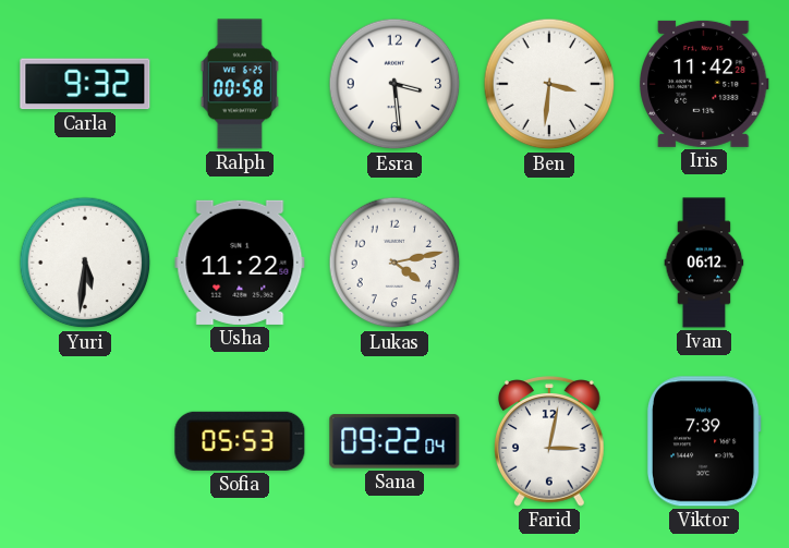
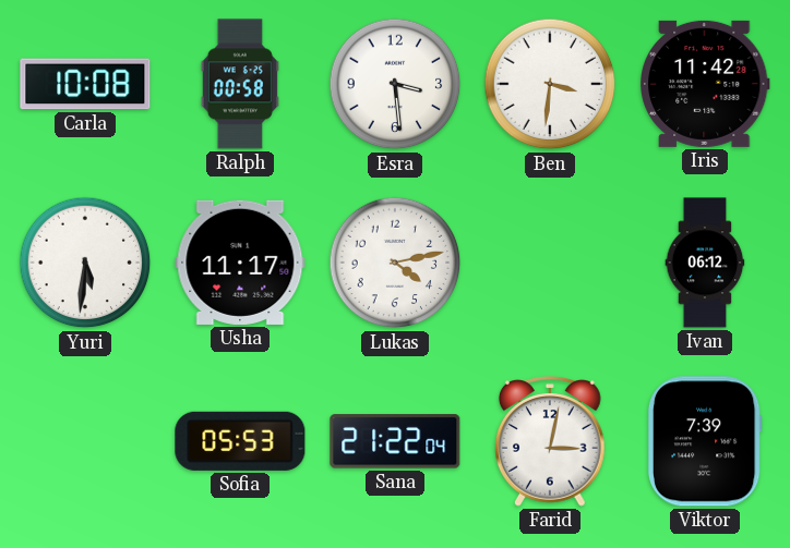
Carla: 9:32 -> 10:08
Usha: 11:22 -> 11:17
Sana: 09:22 -> 21:22
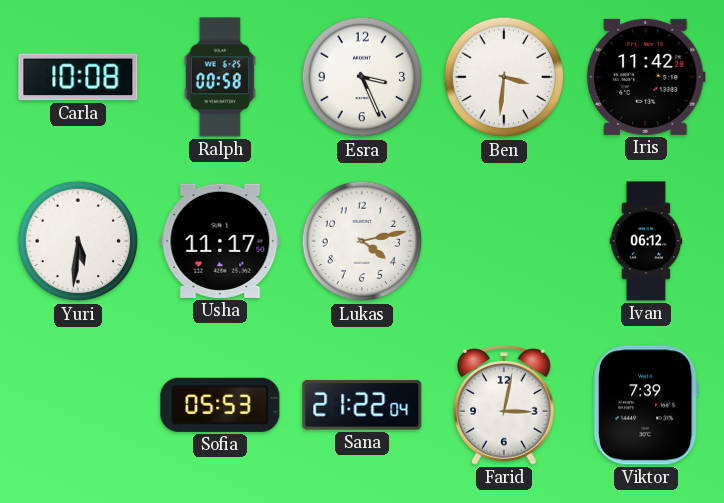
Esra: 3:29 -> 3:26
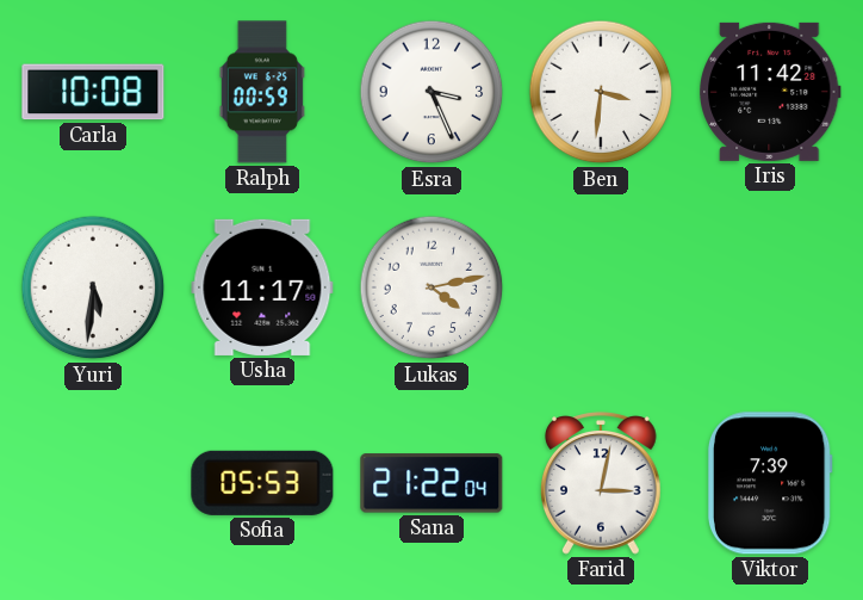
Ralph: 00:58 -> 00:59
Ivan: 06:12 -> none
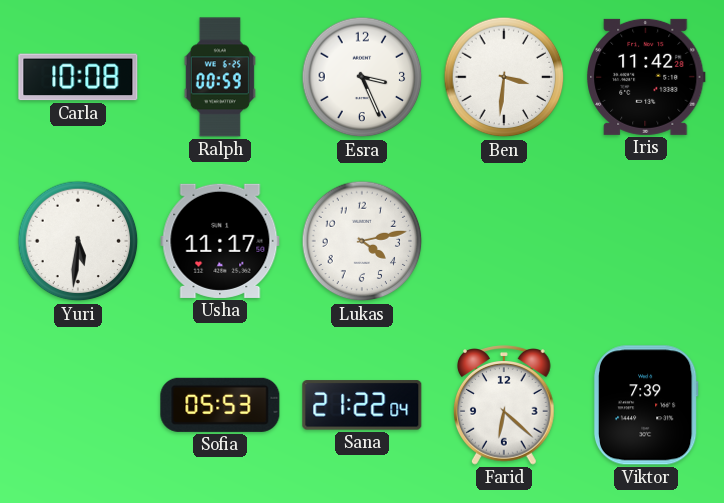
Farid: 3:02 -> 6:22
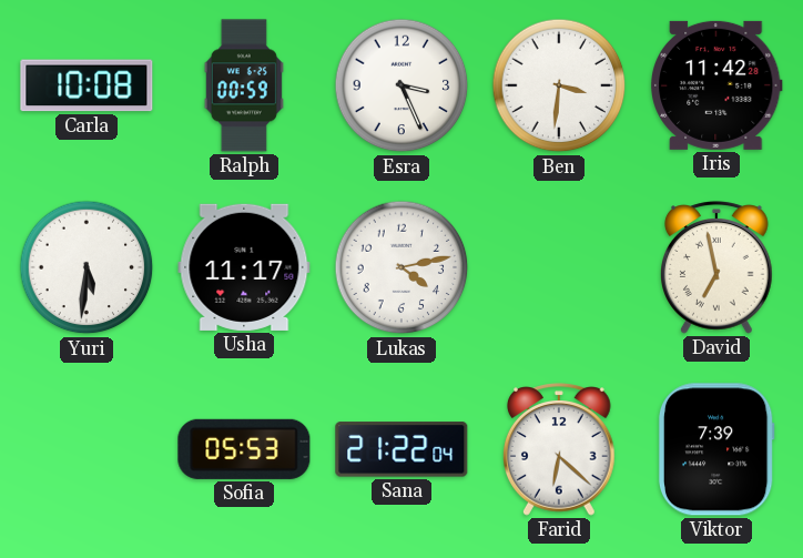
David: none -> 6:58
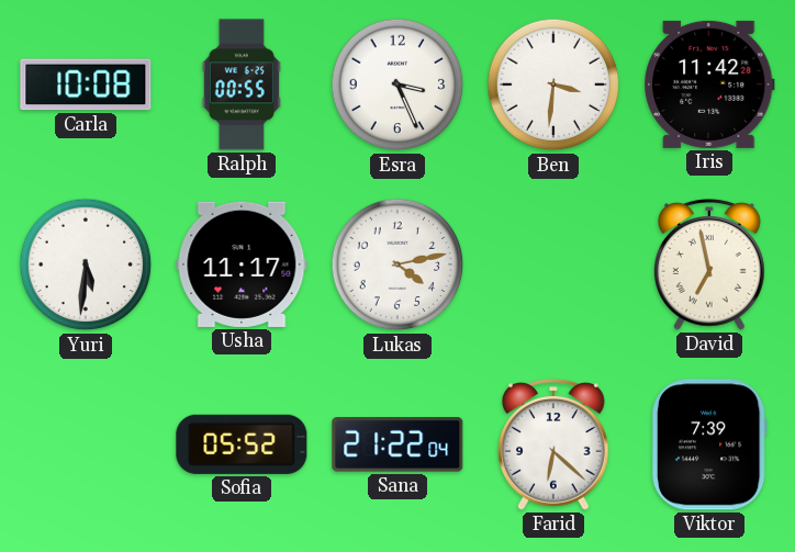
Ralph: 00:59 -> 00:55
Sofia: 05:53 -> 05:52
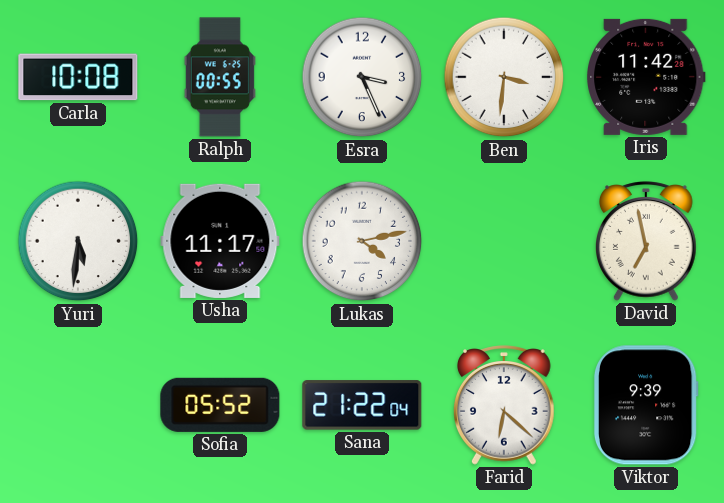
Viktor: 7:39 -> 9:39
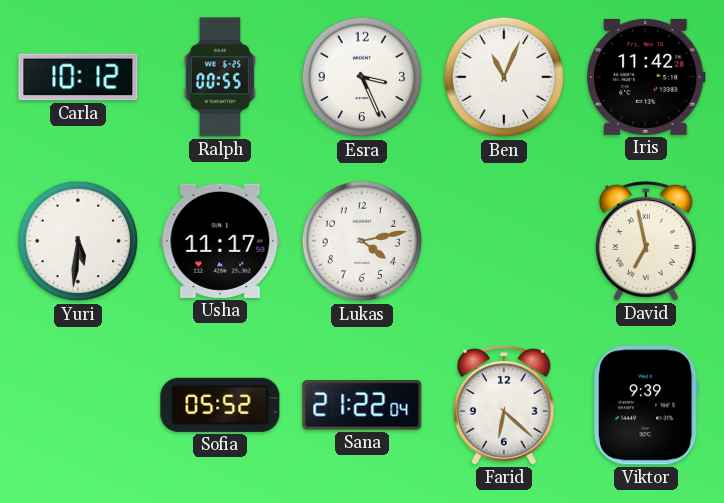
Carla: 10:08 -> 10:12
Ben: 3:31 -> 11:04
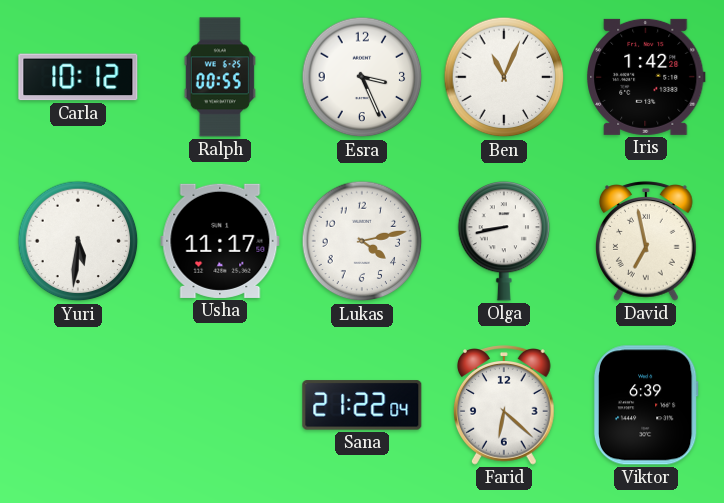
Iris: 11:42 -> 1:42
Olga: none -> 8:43
Sofia: 05:52 -> none
Viktor: 9:39 -> 6:39
